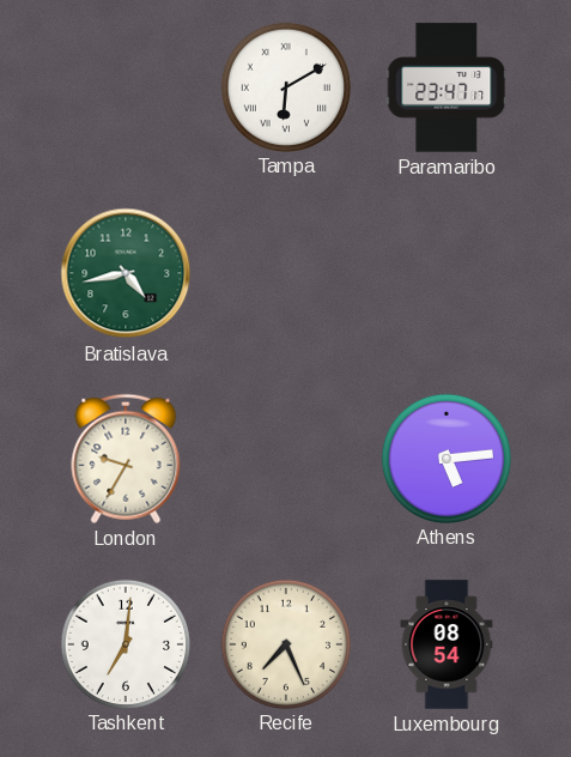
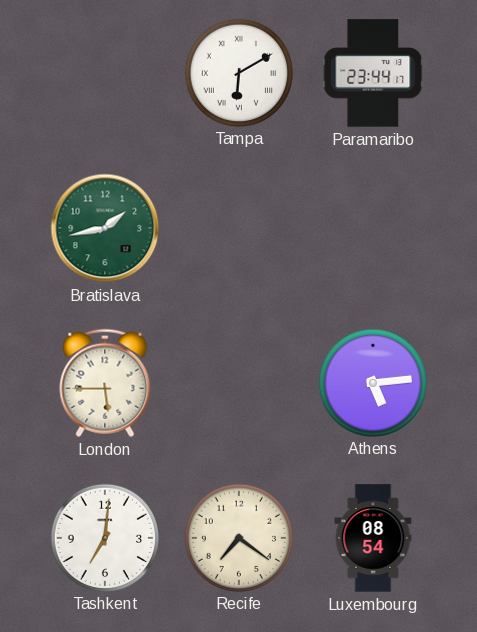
Paramaribo: 23:47 -> 23:44
Bratislava: 4:43 -> 1:43
London: 9:35 -> 5:45
Recife: 7:26 -> 7:21
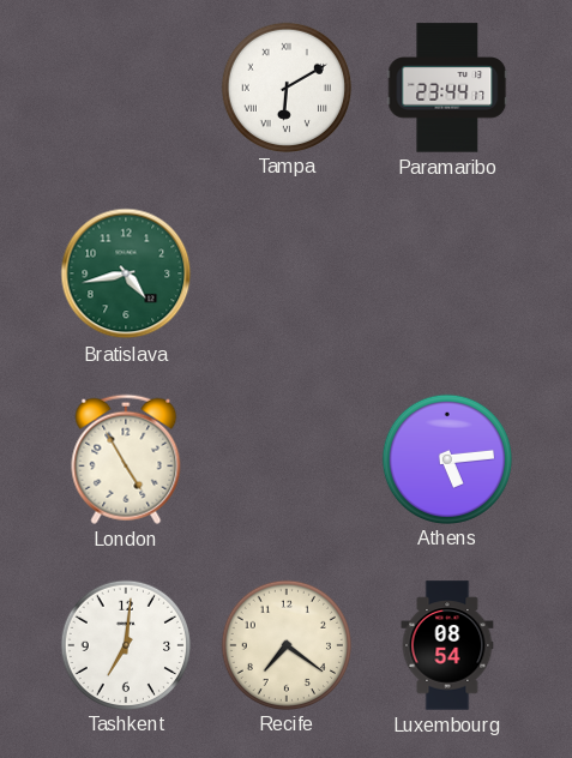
Bratislava: 1:43 -> 4:43
London: 5:45 -> 4:55
